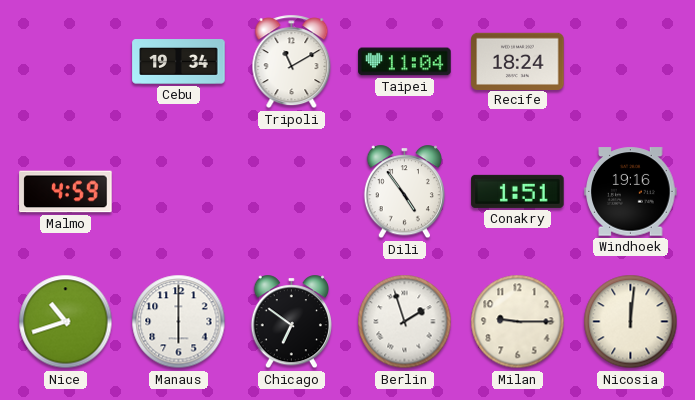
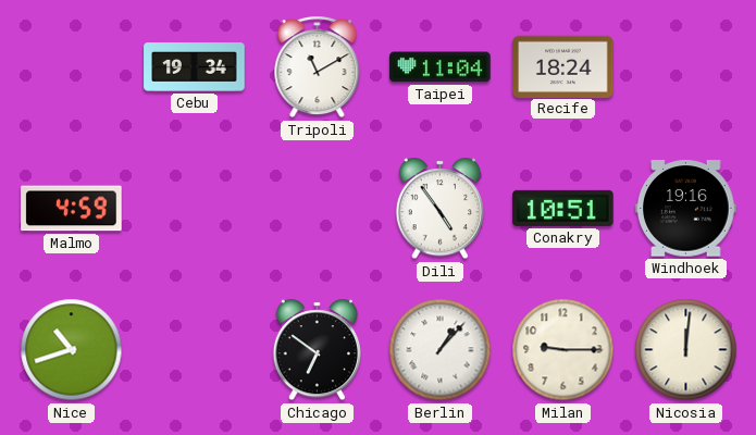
Conakry: 1:51 -> 10:51
Manaus: 6:00 -> none
Berlin: 1:57 -> 1:07
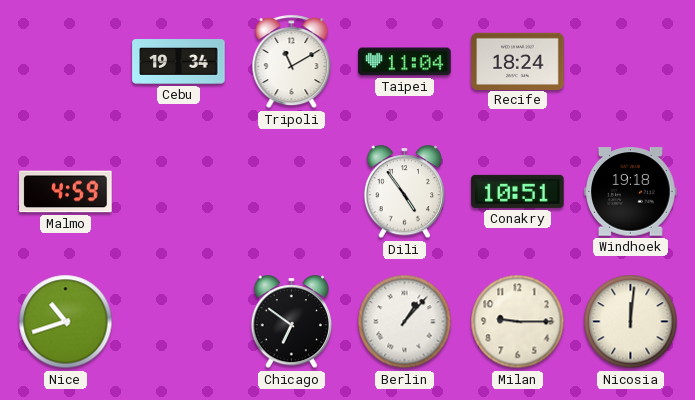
Windhoek: 19:16 -> 19:18
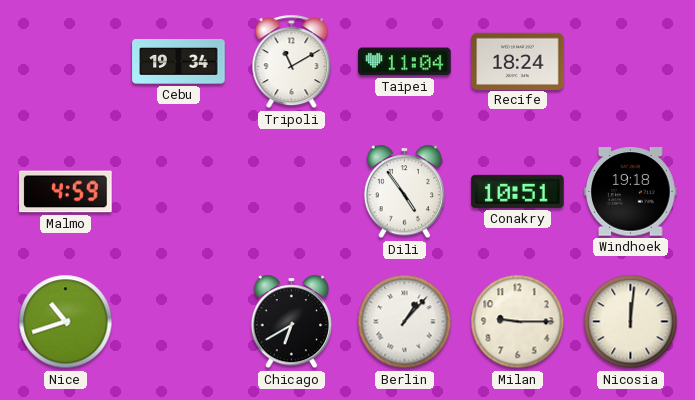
Chicago: 6:51 -> 6:40
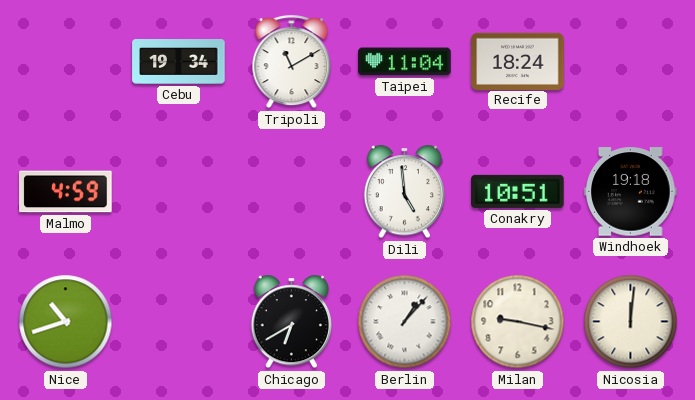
Dili: 4:54 -> 4:59
Milan: 9:15 -> 9:17
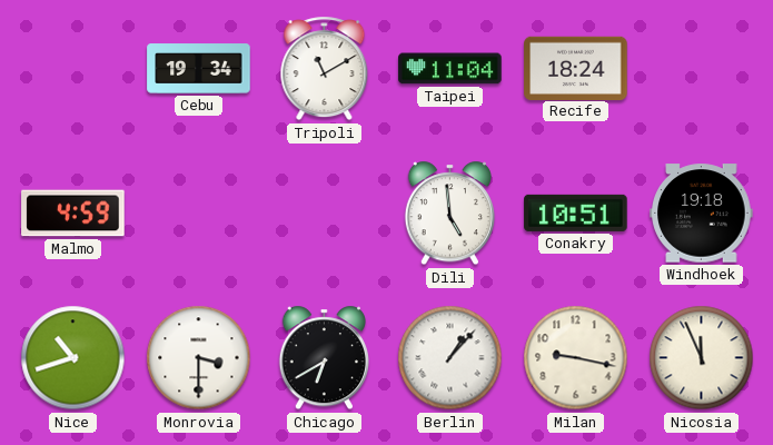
Monrovia: none -> 3:30
Nicosia: 12:01 -> 11:56
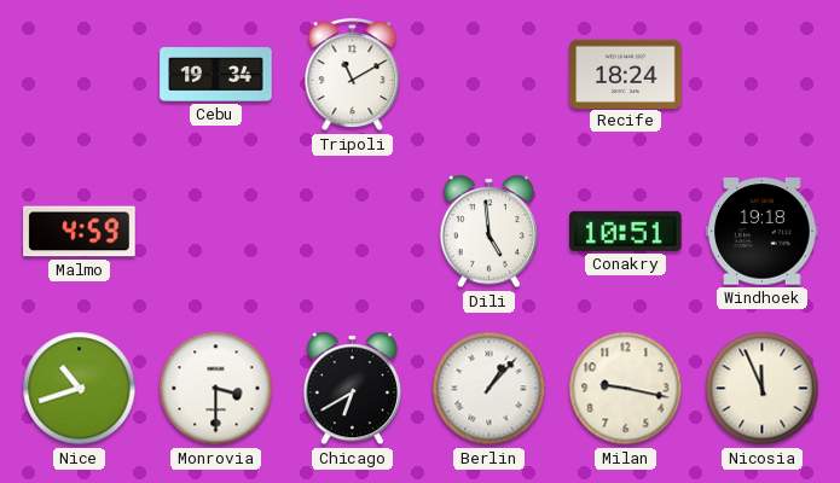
Taipei: 11:04 -> none
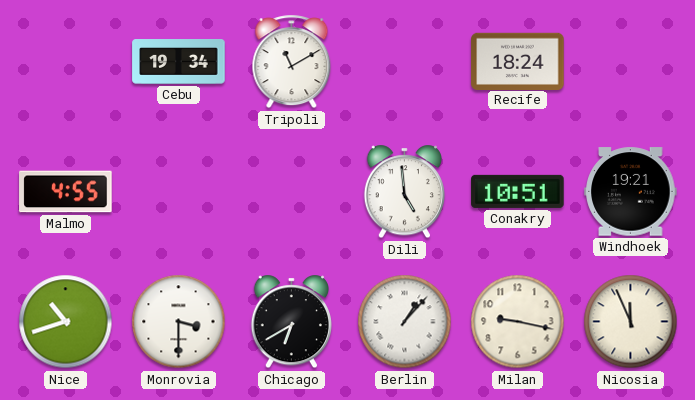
Malmo: 4:59 -> 4:55
Windhoek: 19:18 -> 19:21
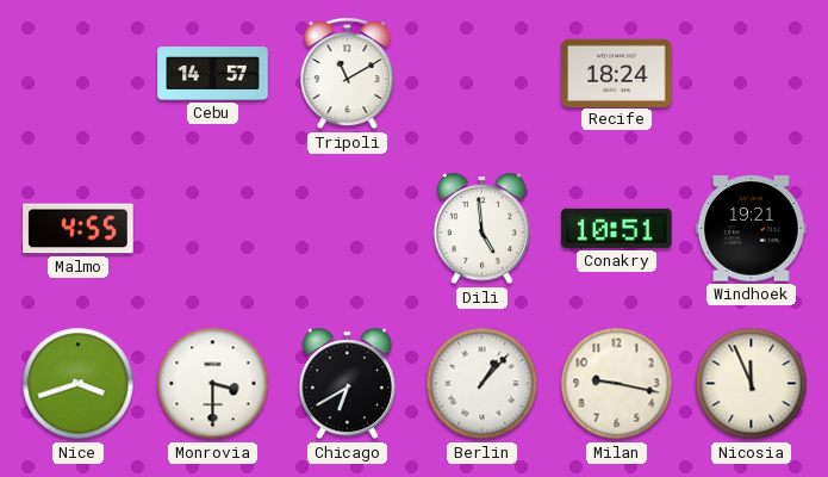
Cebu: 19:34 -> 14:57
Nice: 10:42 -> 3:42
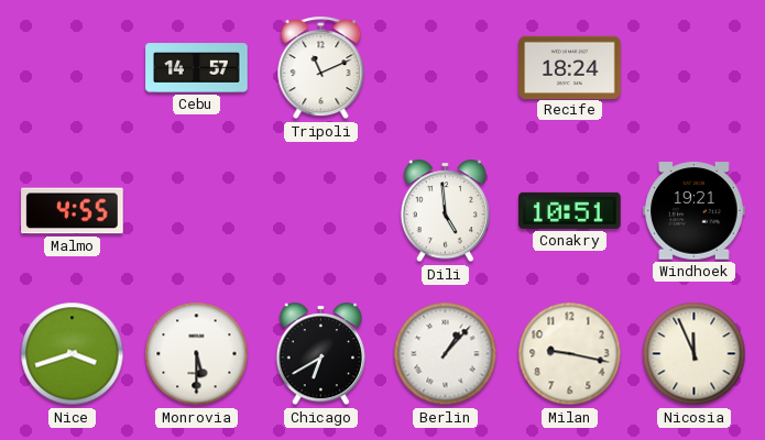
Tripoli: 11:10 -> 11:11
Monrovia: 3:30 -> 5:30
